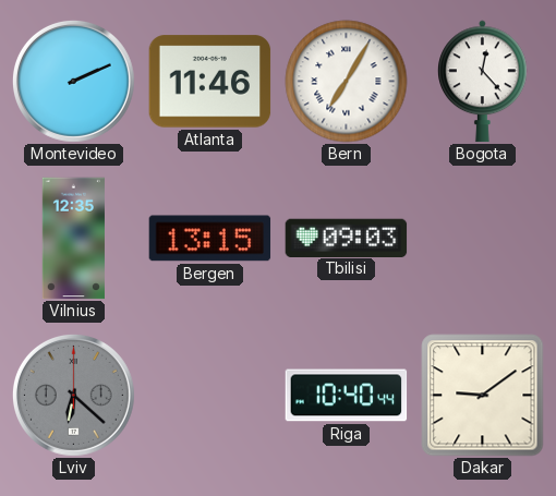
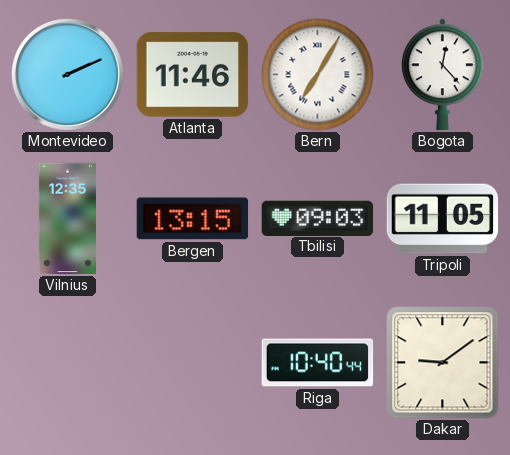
Tripoli: none -> 11:05
Lviv: 6:22 -> none
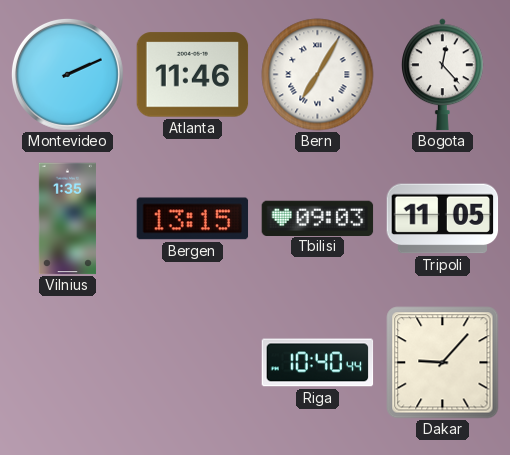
Vilnius: 12:35 -> 1:35
Dakar: 9:09 -> 9:07
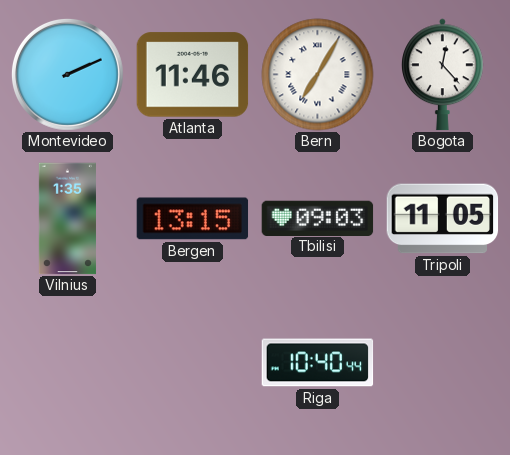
Dakar: 9:07 -> none
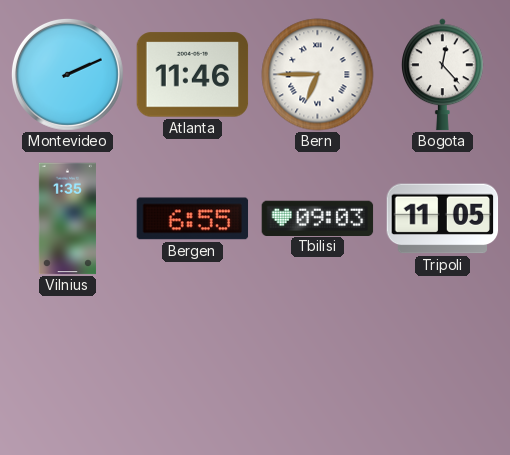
Bern: 7:05 -> 6:45
Bergen: 13:15 -> 6:55
Riga: 10:40 -> none
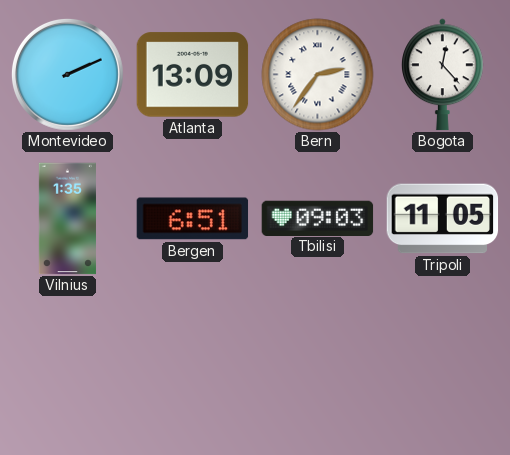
Atlanta: 11:46 -> 13:09
Bern: 6:45 -> 2:36
Bergen: 6:55 -> 6:51
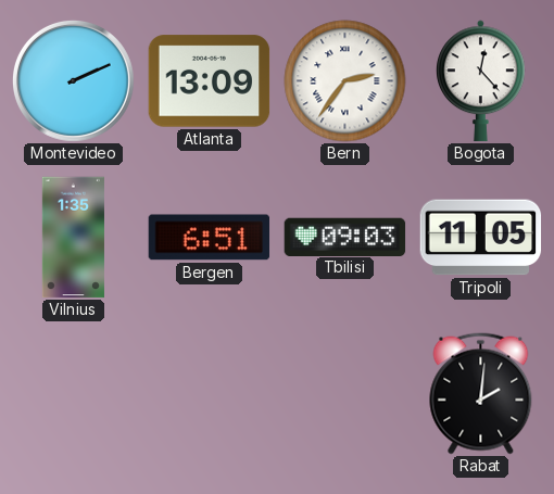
Rabat: none -> 2:01
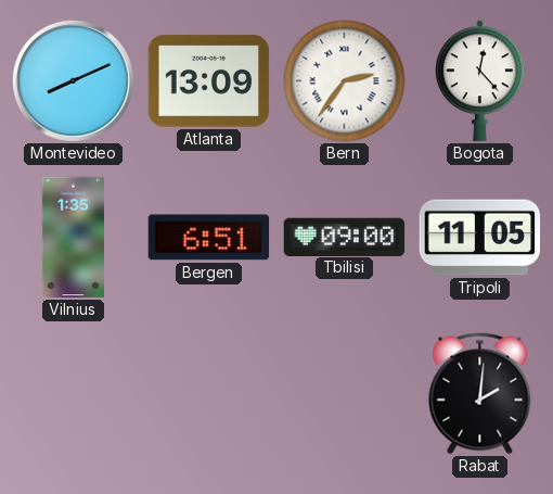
Montevideo: 2:11 -> 8:11
Tbilisi: 09:03 -> 09:00
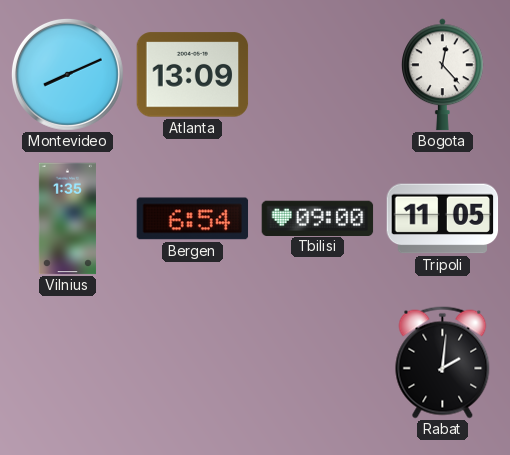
Bern: 2:36 -> none
Bergen: 6:51 -> 6:54
